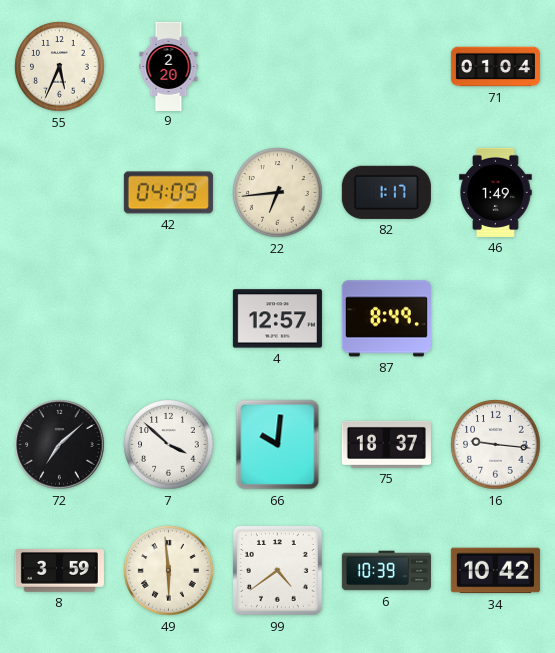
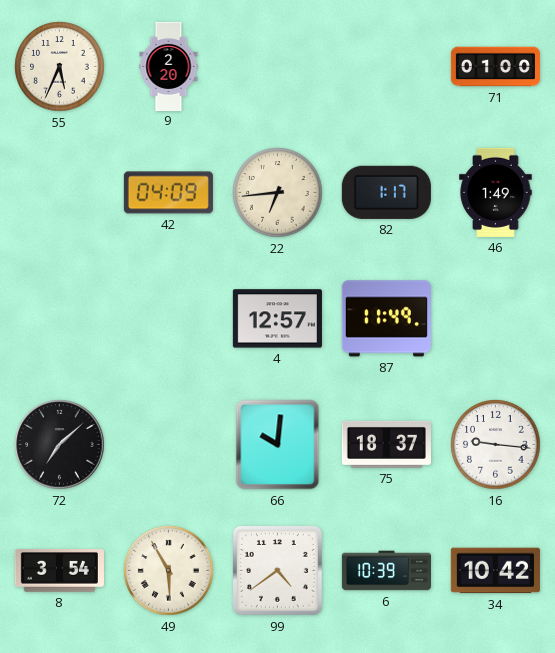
71: 01:04 -> 01:00
87: 8:49 -> 11:49
7: 3:52 -> none
8: 3:59 -> 3:54
49: 5:59 -> 5:55
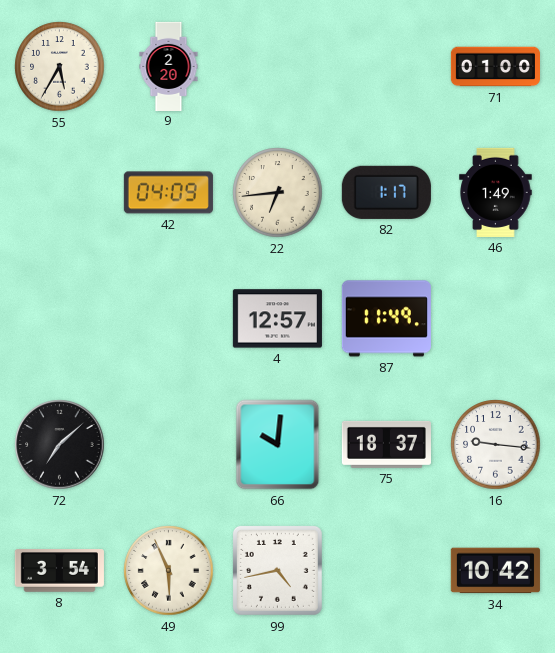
55: 5:34 -> 5:35
49: 5:55 -> 5:56
99: 4:39 -> 4:43
6: 10:39 -> none
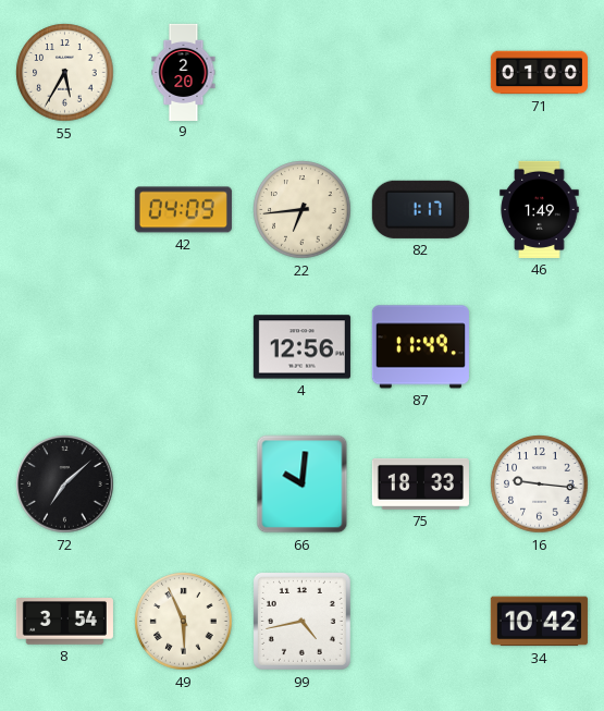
4: 12:57 -> 12:56
75: 18:37 -> 18:33
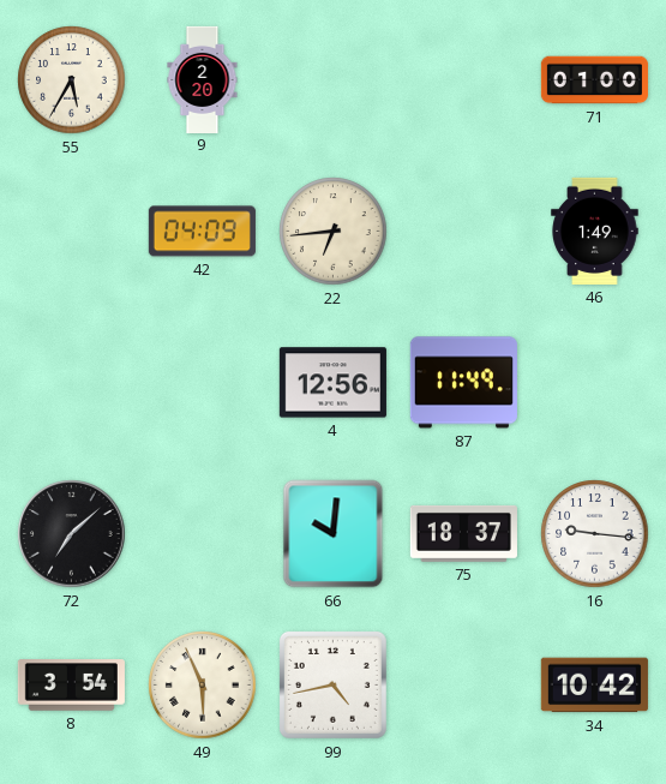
82: 1:17 -> none
75: 18:33 -> 18:37
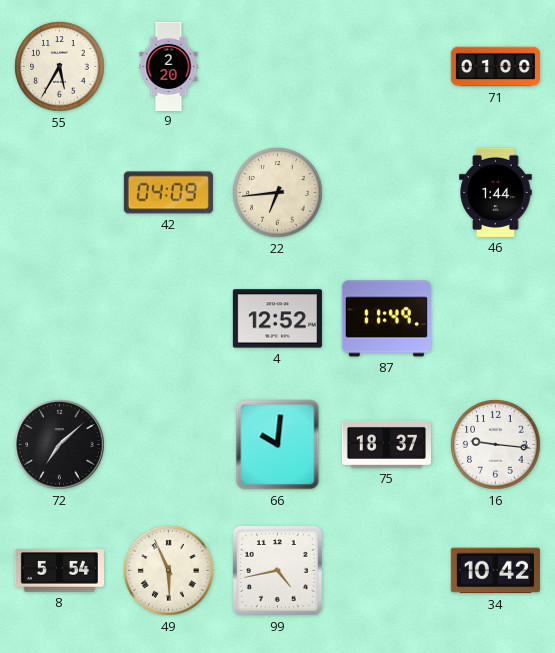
46: 1:49 -> 1:44
4: 12:56 -> 12:52
8: 3:54 -> 5:54
